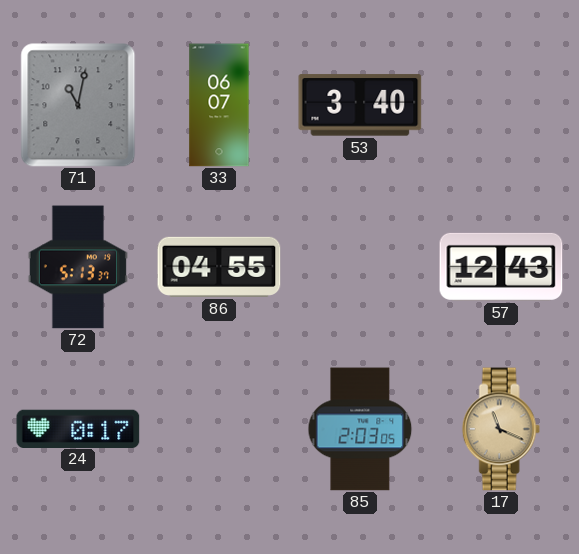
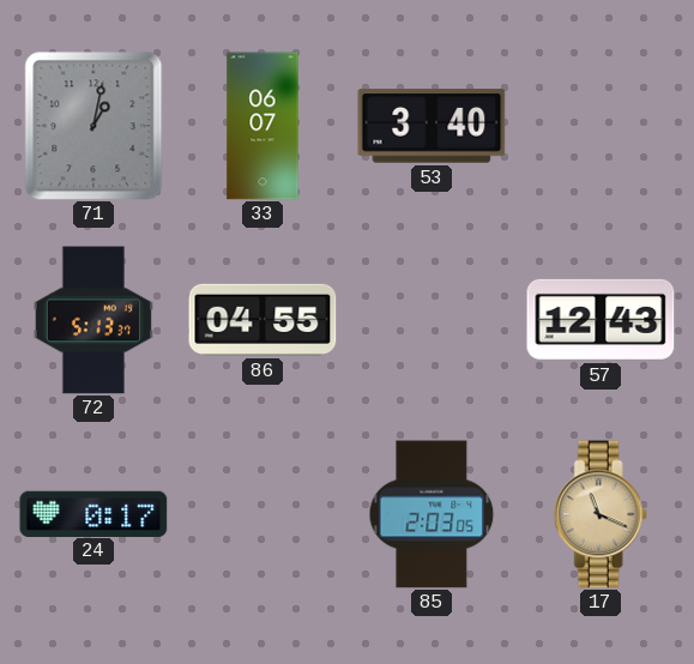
71: 11:02 -> 1:02
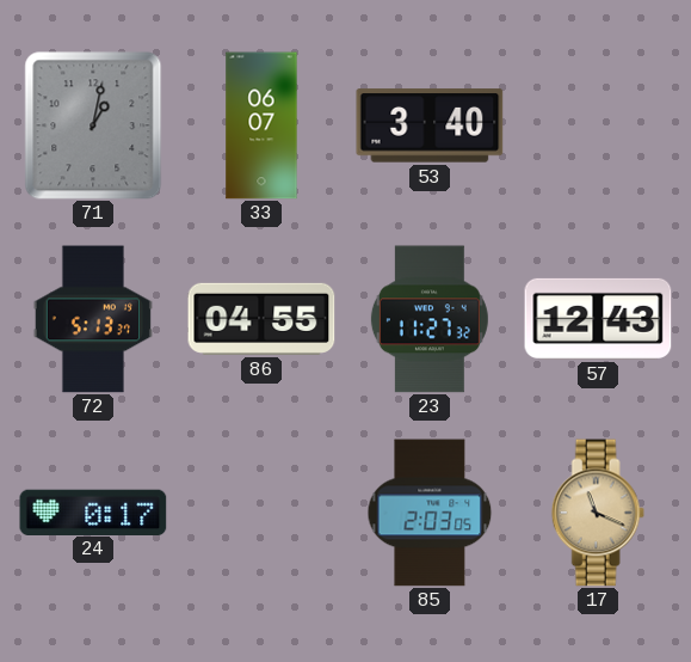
23: none -> 11:27
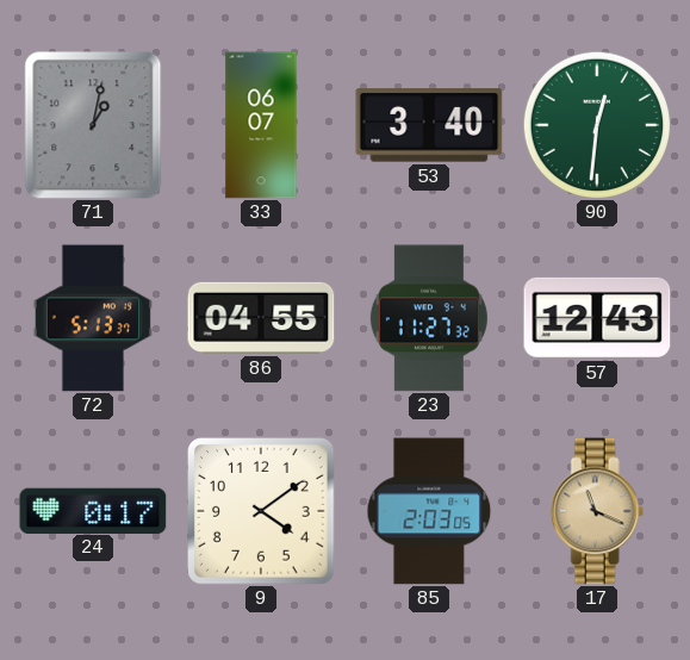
90: none -> 12:31
9: none -> 4:09
